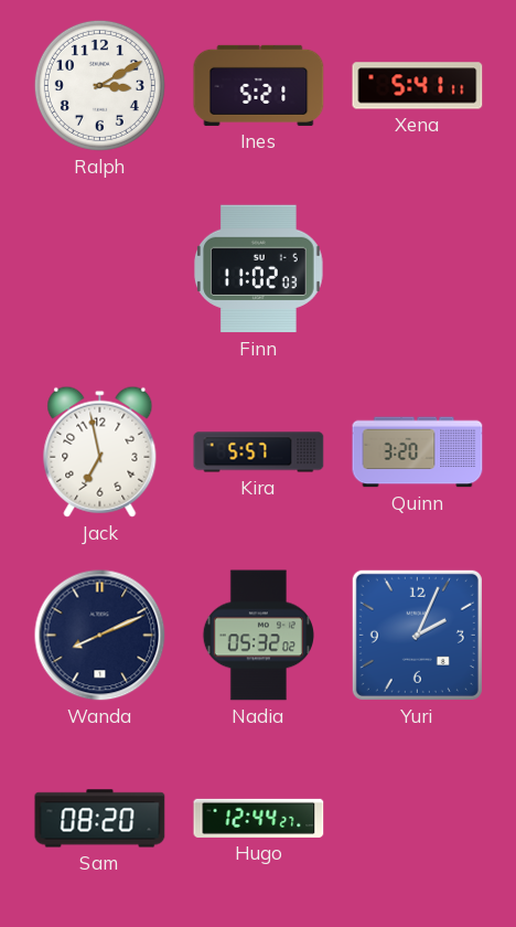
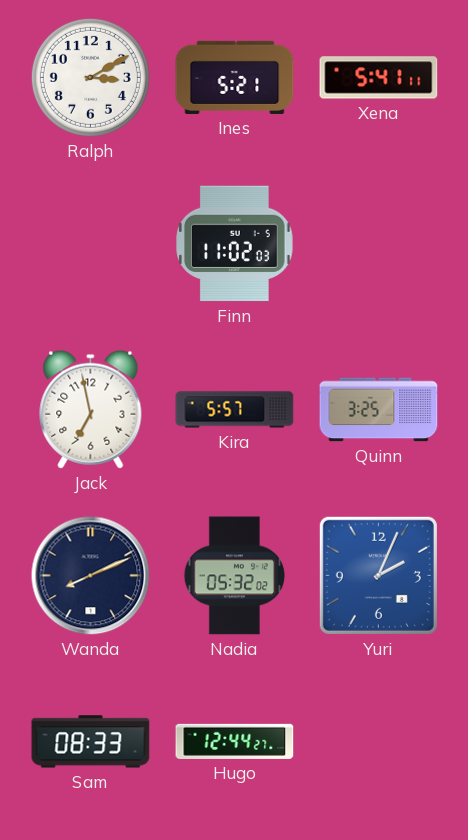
Quinn: 3:20 -> 3:25
Sam: 08:20 -> 08:33
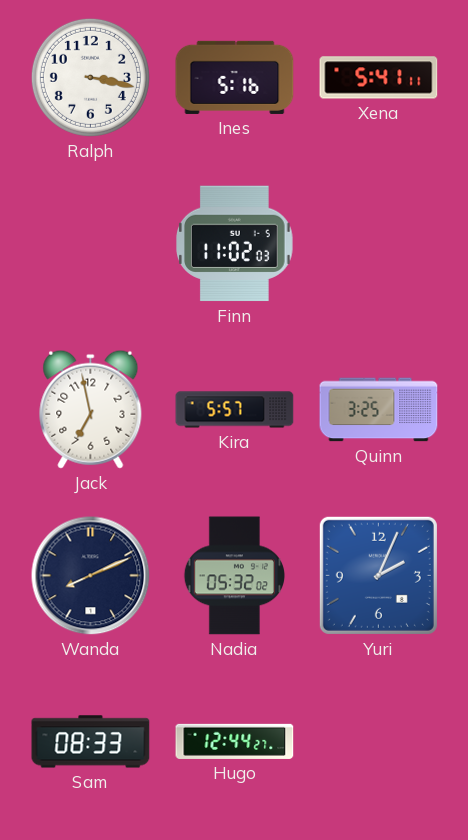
Ralph: 3:10 -> 3:17
Ines: 5:21 -> 5:16
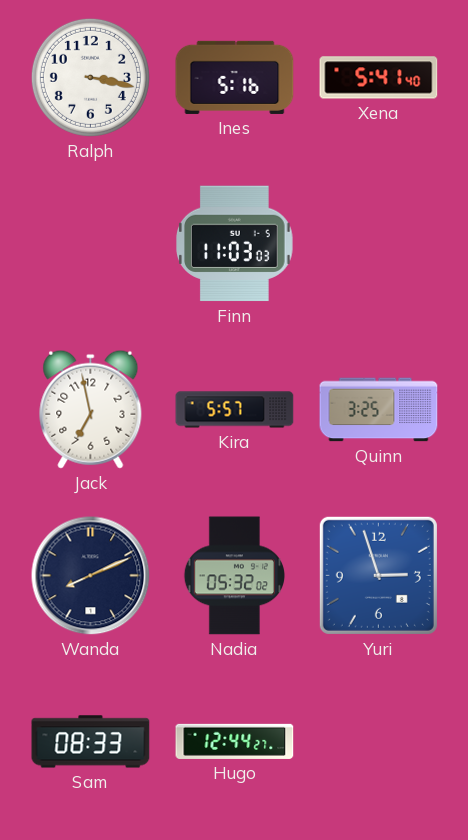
Xena: 5:41:11 -> 5:41:40
Finn: 11:02 -> 11:03
Yuri: 2:04 -> 2:57
